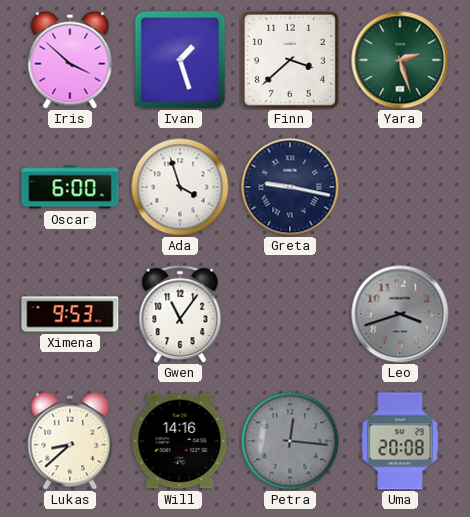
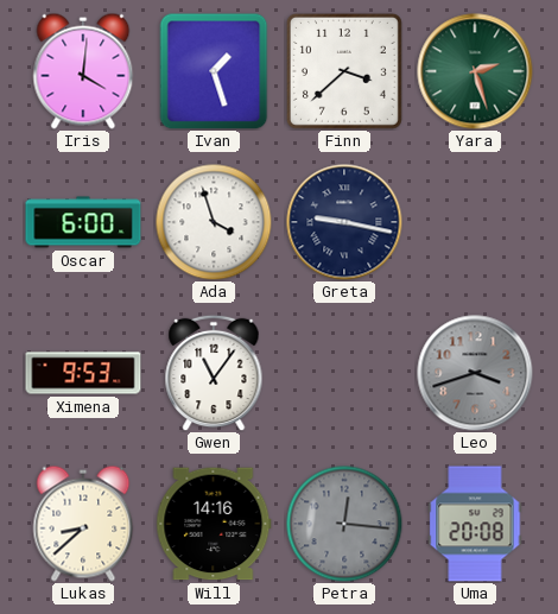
Iris: 3:52 -> 4:01
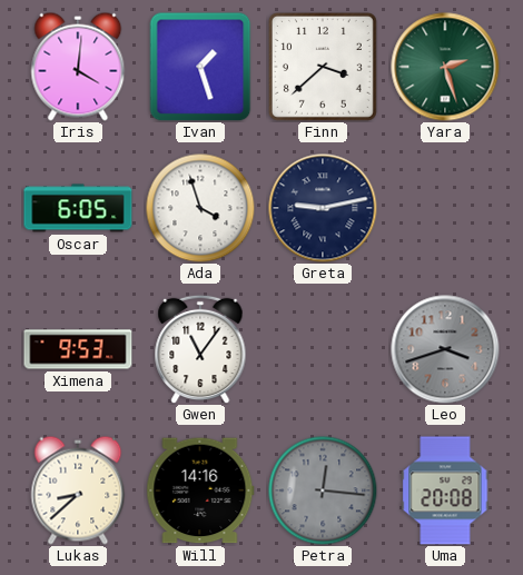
Oscar: 6:00 -> 6:05
Greta: 9:17 -> 9:13
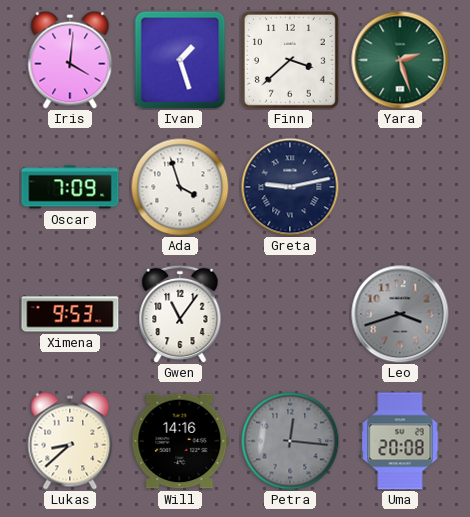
Oscar: 6:05 -> 7:09
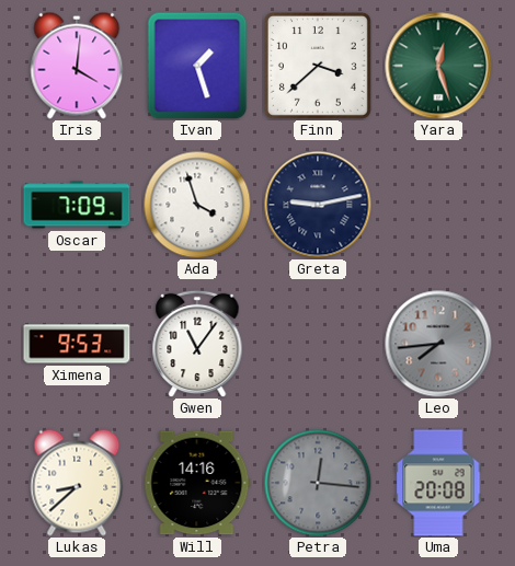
Yara: 2:27 -> 12:27
Leo: 3:42 -> 7:44
